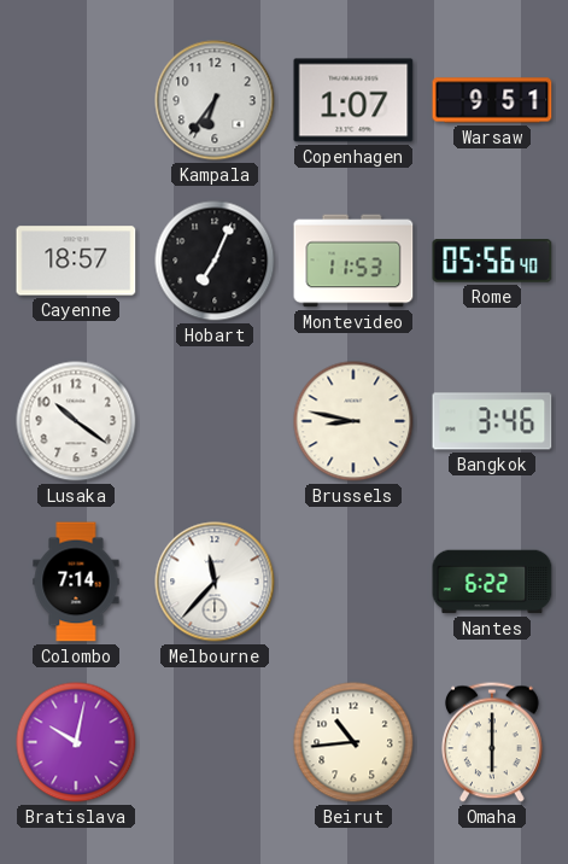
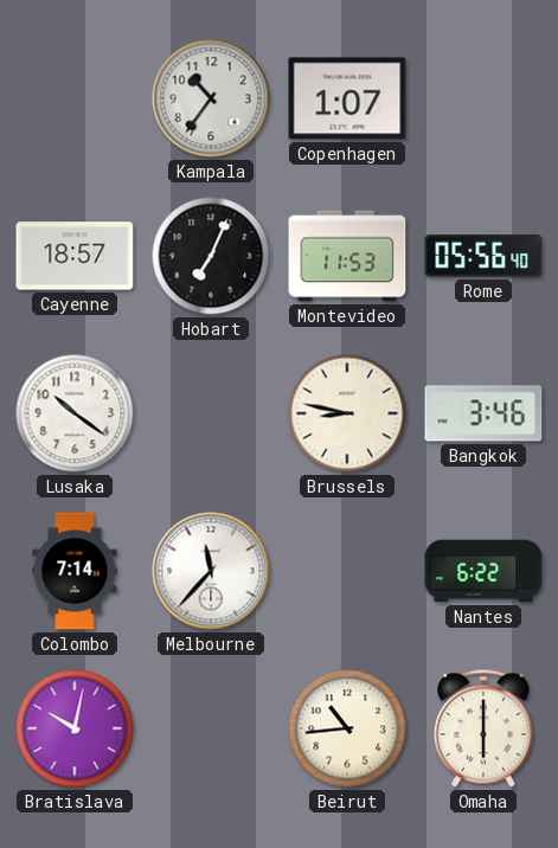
Kampala: 6:36 -> 10:36
Warsaw: 9:51 -> none
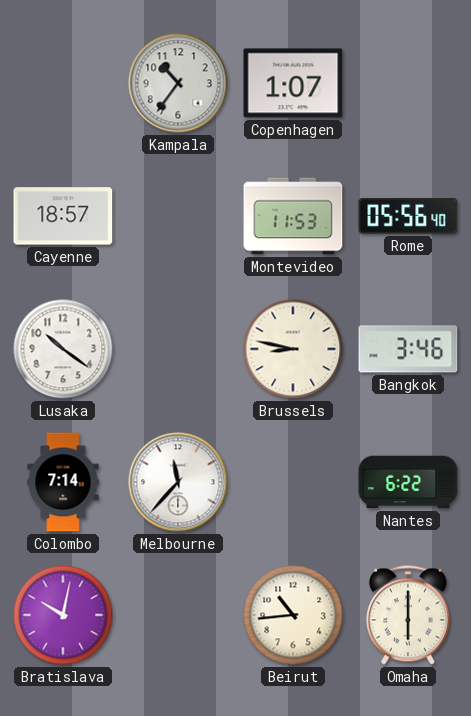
Hobart: 7:04 -> none
